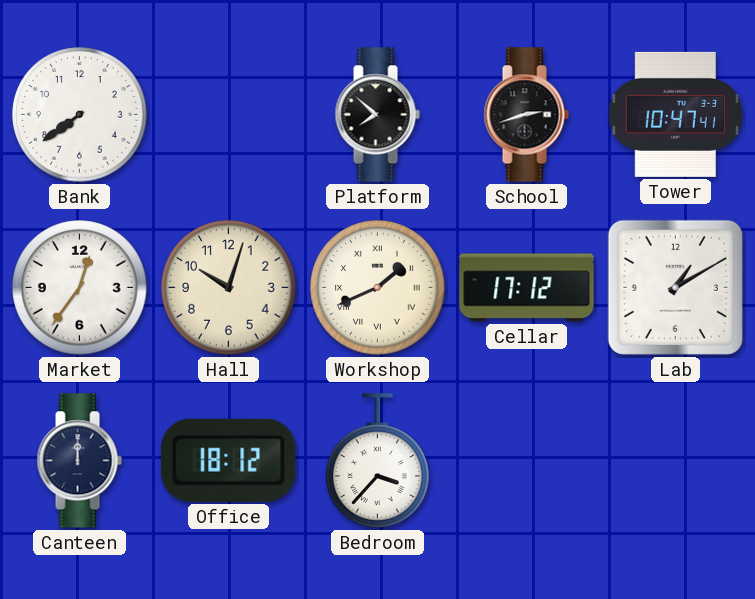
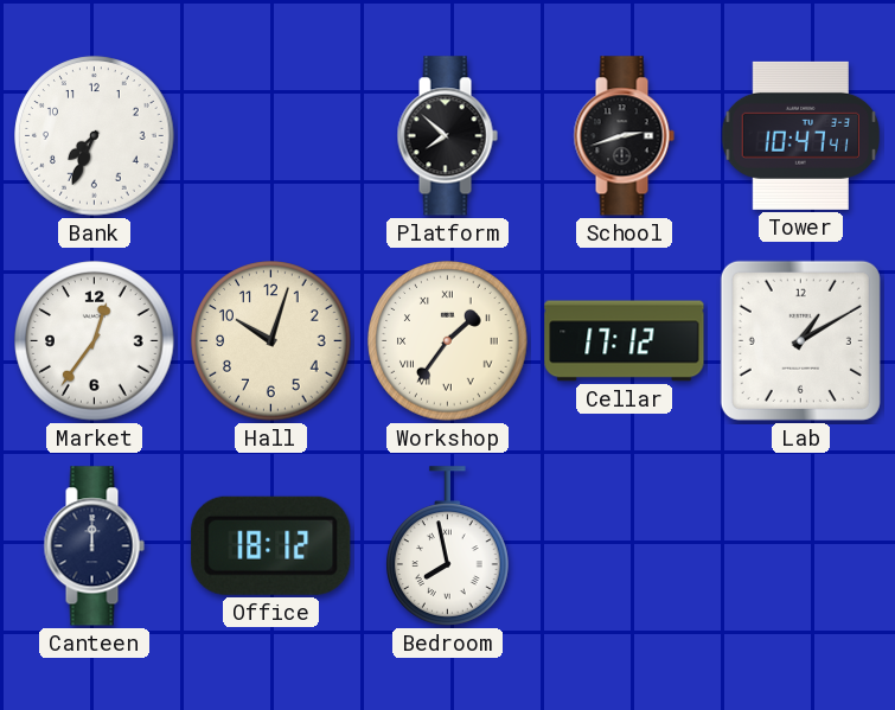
Bank: 7:39 -> 7:34
Workshop: 1:41 -> 1:36
Bedroom: 3:37 -> 7:58
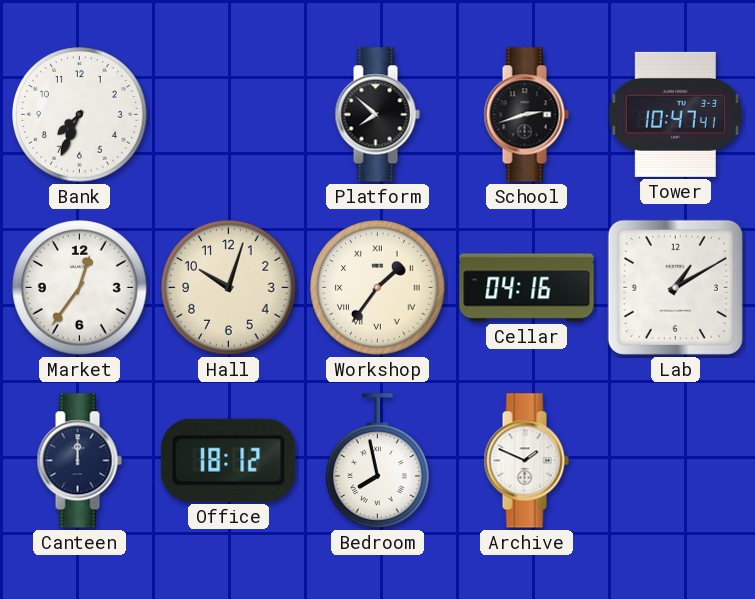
Cellar: 17:12 -> 04:16
Archive: none -> 1:49
